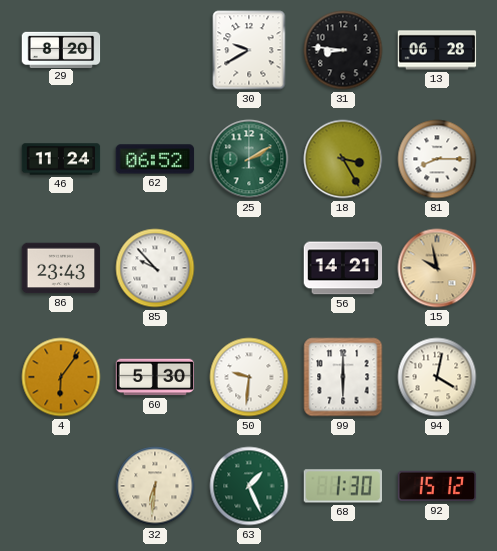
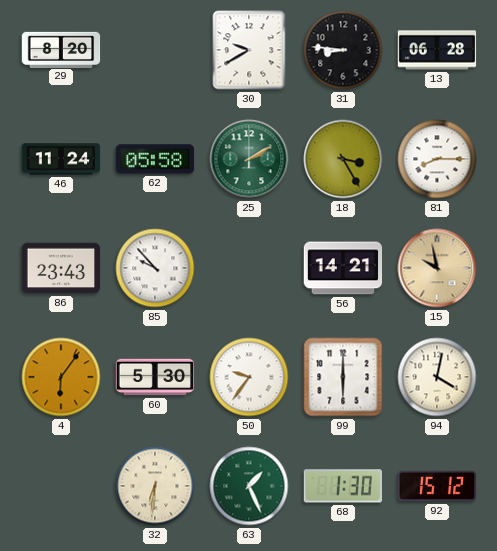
62: 06:52 -> 05:58
50: 9:31 -> 9:36
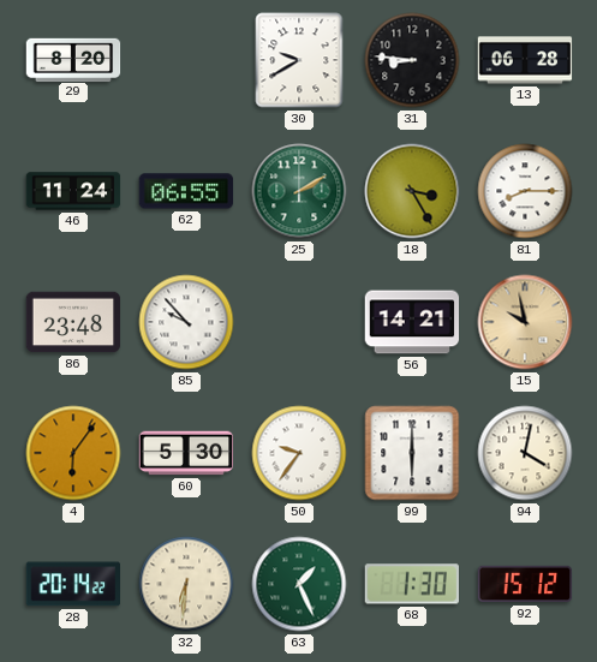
62: 05:58 -> 06:55
86: 23:43 -> 23:48
28: none -> 20:14
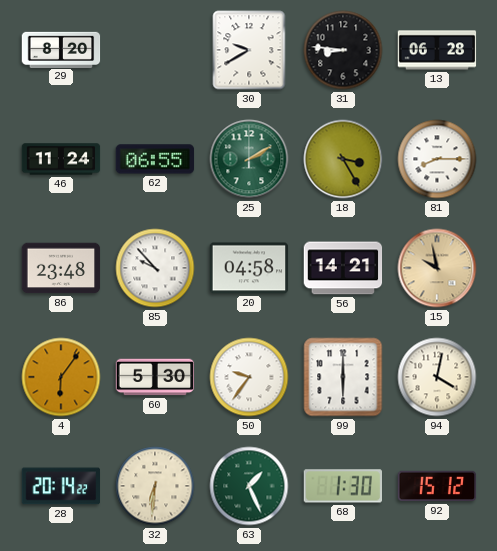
20: none -> 04:58
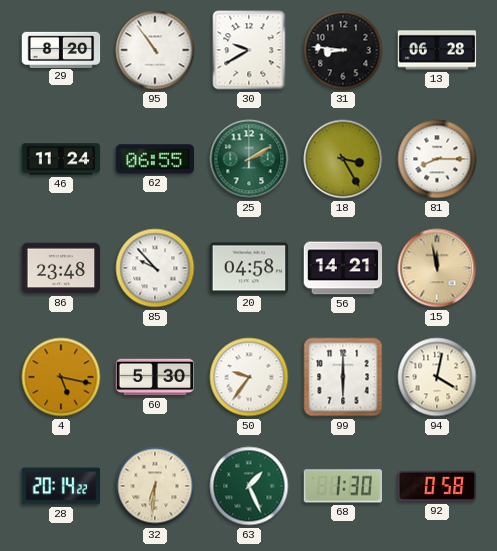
95: none -> 10:54
15: 9:58 -> 11:58
4: 6:06 -> 5:17
92: 15:12 -> 0:58
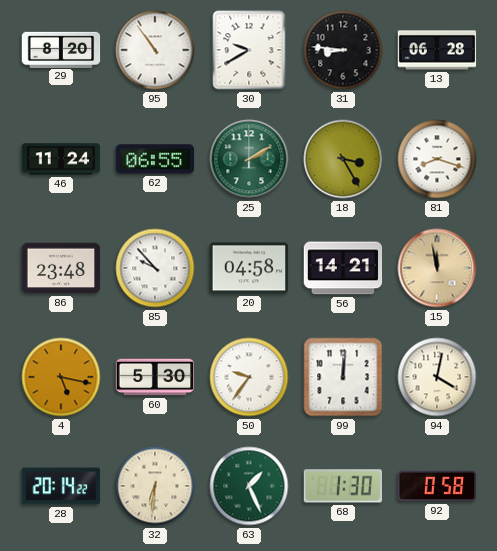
81: 8:15 -> 8:18
99: 6:00 -> 12:01
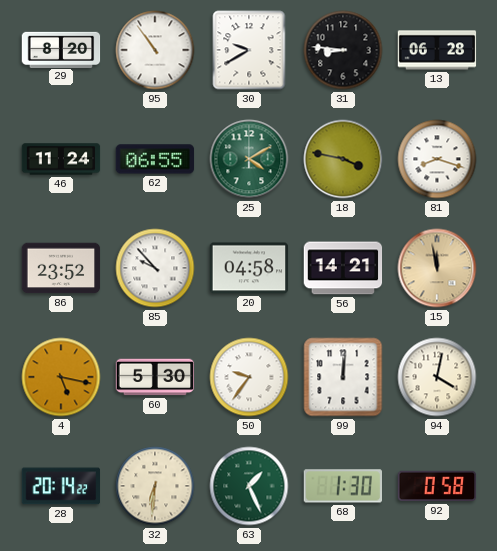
25: 2:10 -> 4:10
18: 3:25 -> 3:47
86: 23:48 -> 23:52
